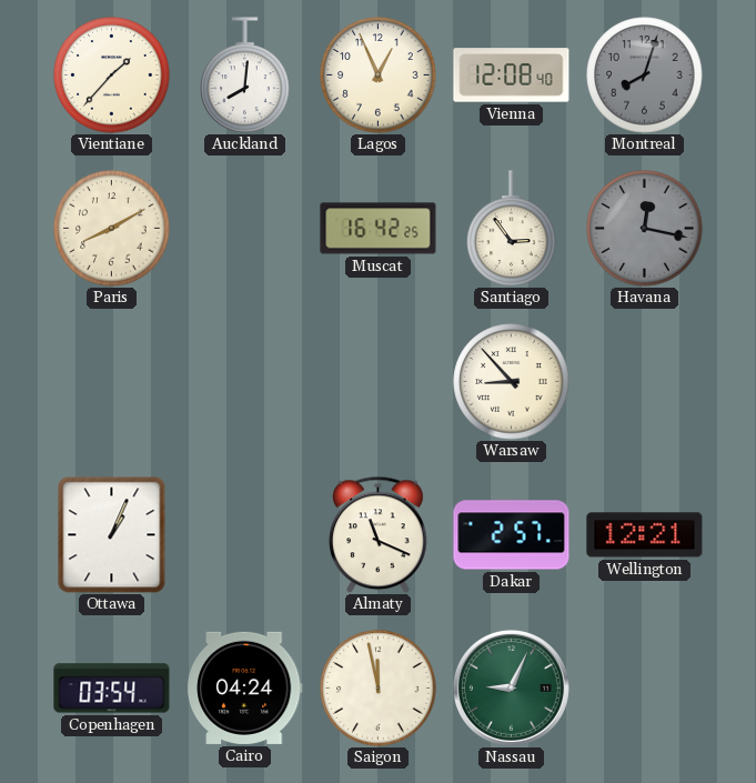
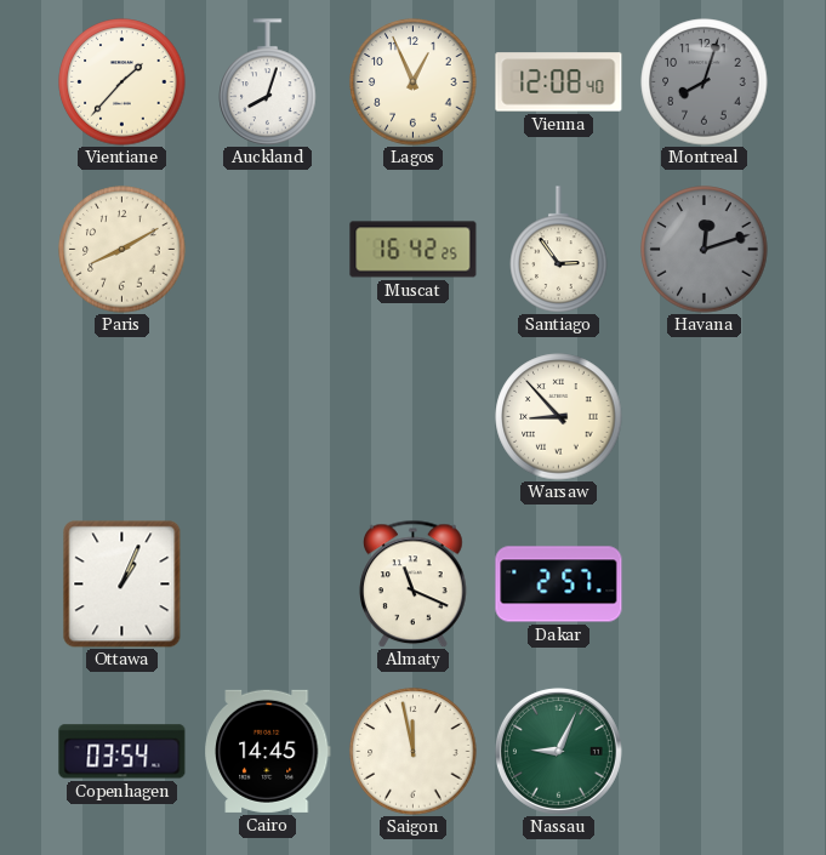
Auckland: 8:01 -> 8:03
Havana: 12:17 -> 12:12
Wellington: 12:21 -> none
Cairo: 04:24 -> 14:45
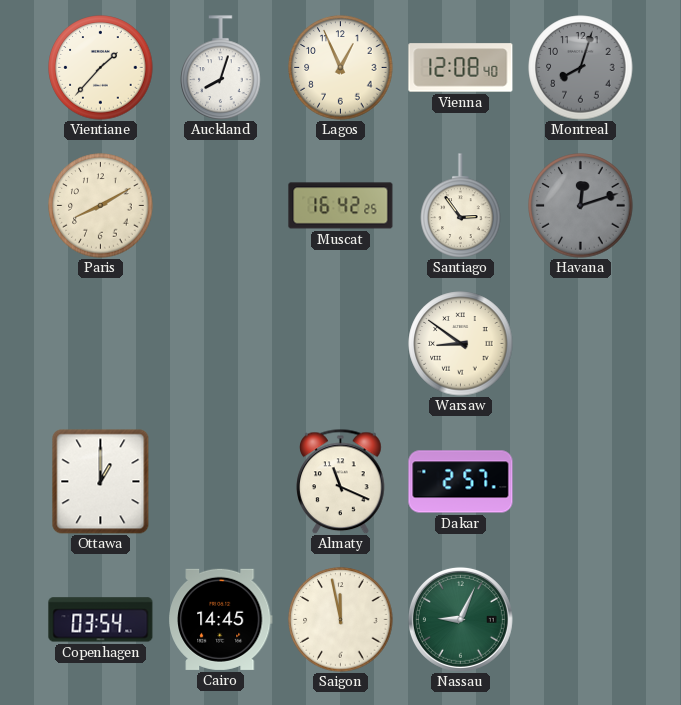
Warsaw: 8:53 -> 8:51
Ottawa: 1:04 -> 1:00
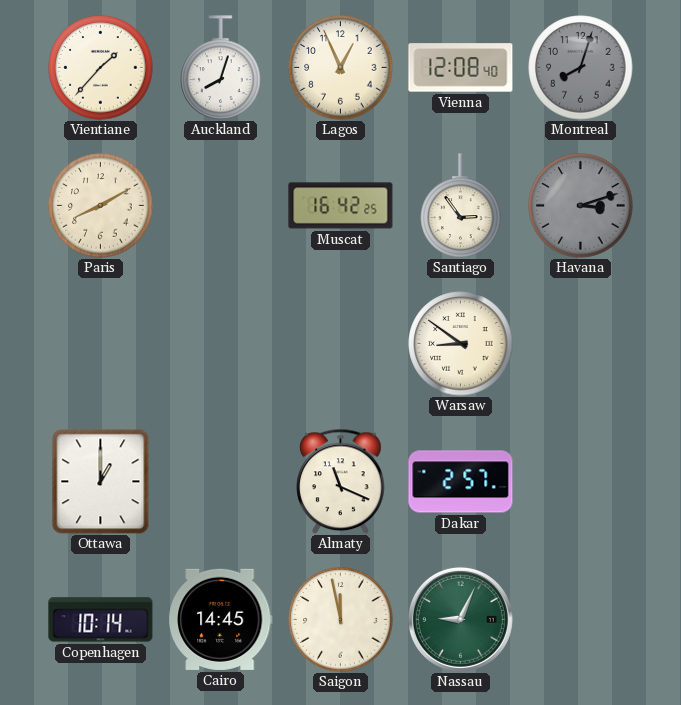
Havana: 12:12 -> 3:12
Copenhagen: 03:54 -> 10:14
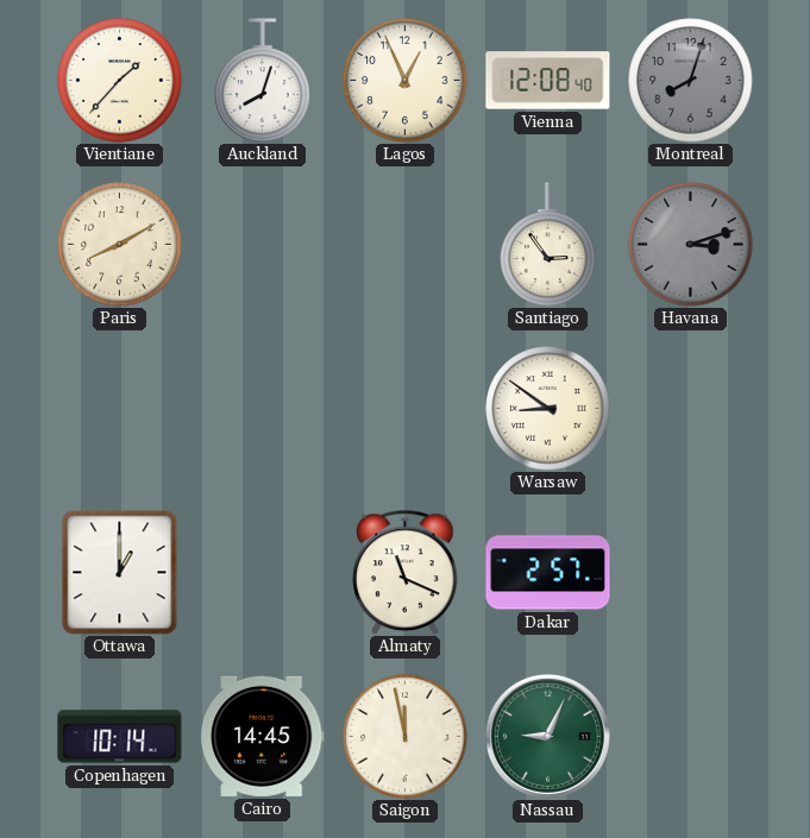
Muscat: 16:42 -> none
